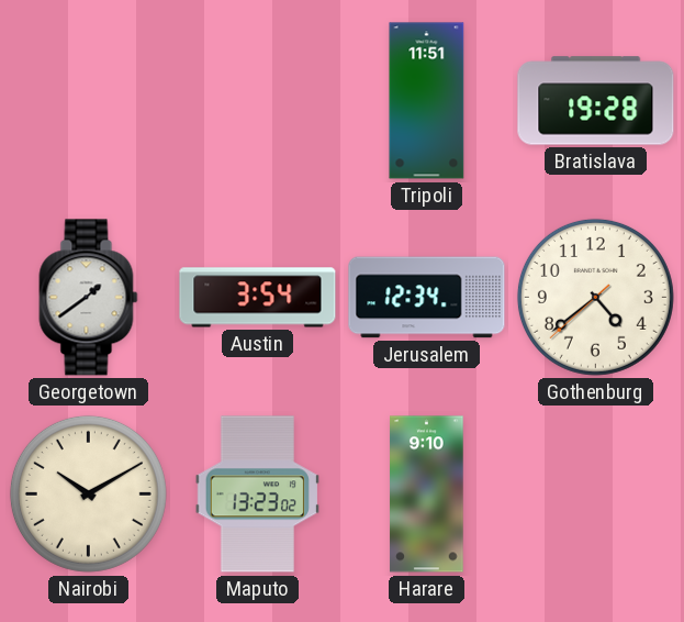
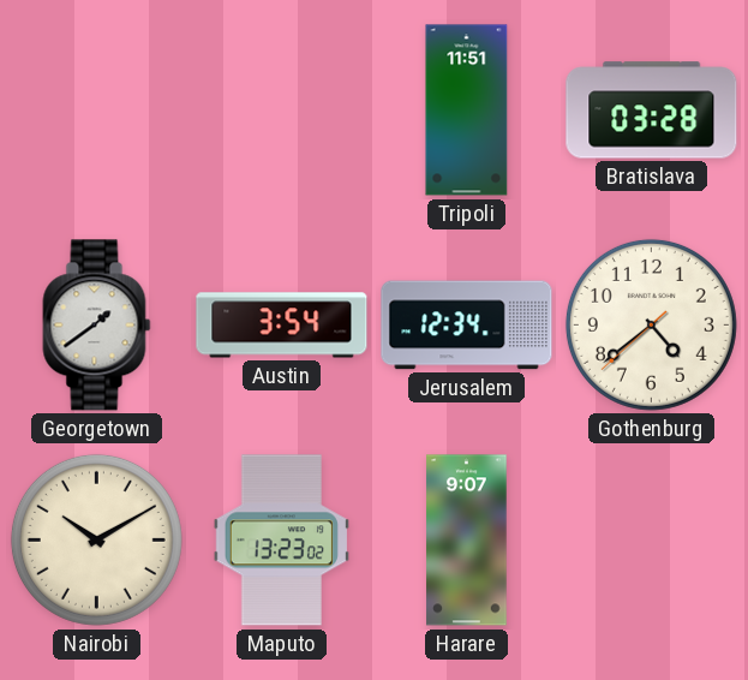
Bratislava: 19:28 -> 03:28
Harare: 9:10 -> 9:07
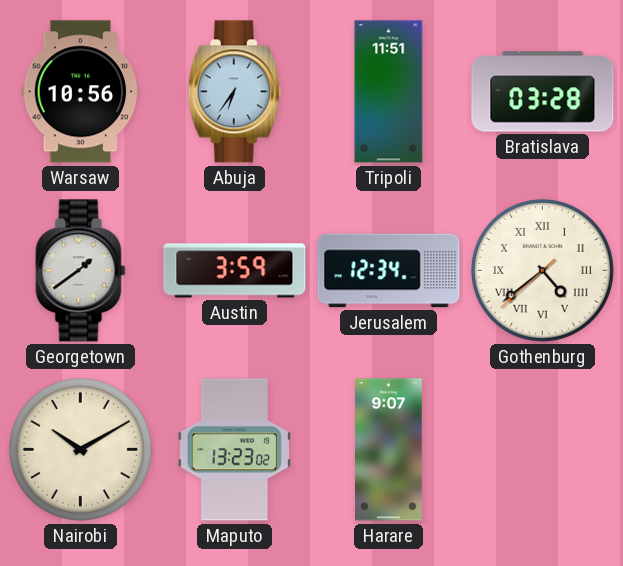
Warsaw: none -> 10:56
Abuja: none -> 6:36
Austin: 3:54 -> 3:59
Gothenburg numerals: Arabic -> Roman
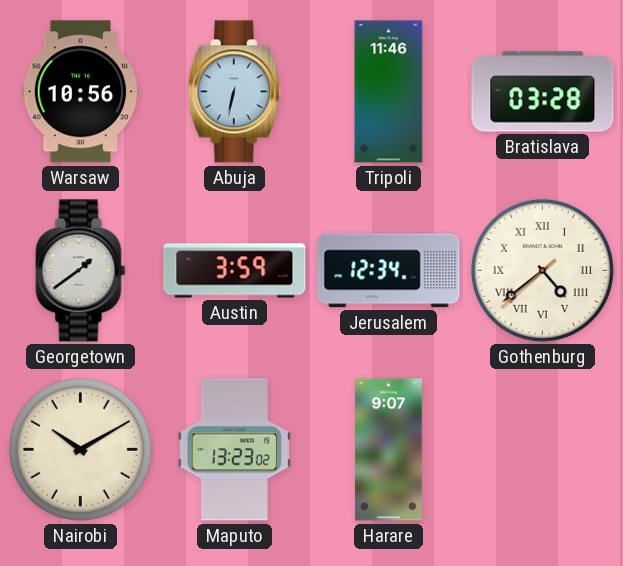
Abuja: 6:36 -> 6:32
Tripoli: 11:51 -> 11:46
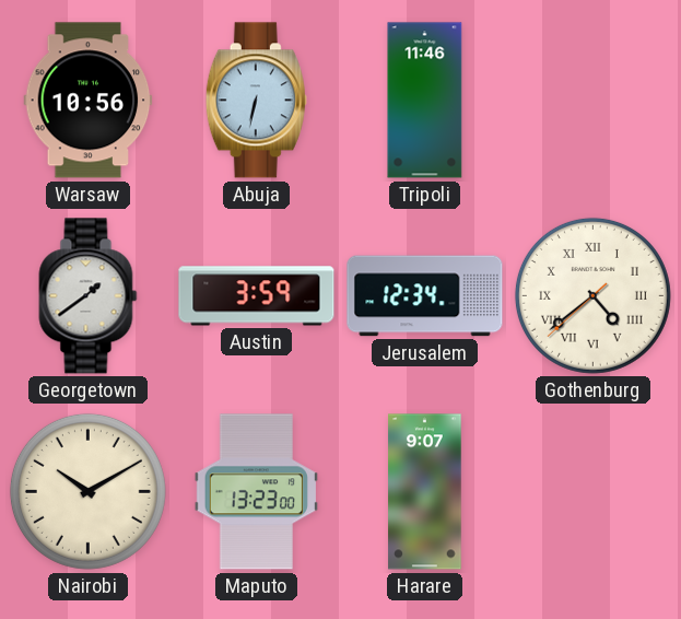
Bratislava: 03:28 -> none
Maputo: 13:23:02 -> 13:23:00
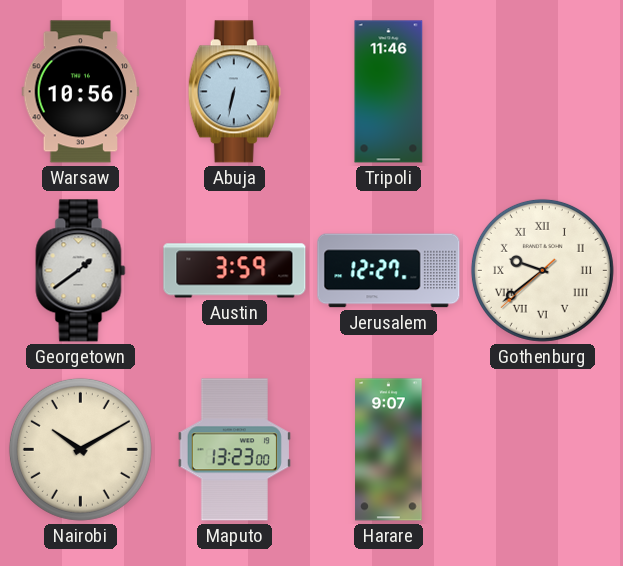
Jerusalem: 12:34 -> 12:27
Gothenburg: 4:38 -> 9:38
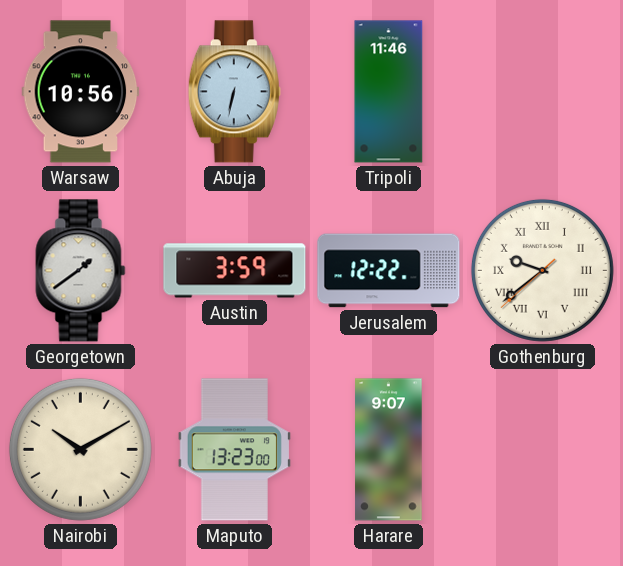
Jerusalem: 12:27 -> 12:22
